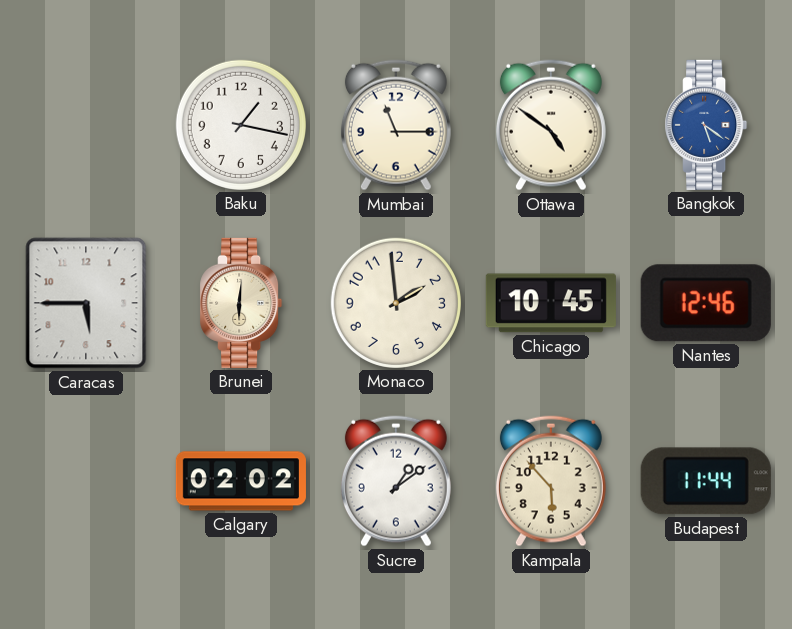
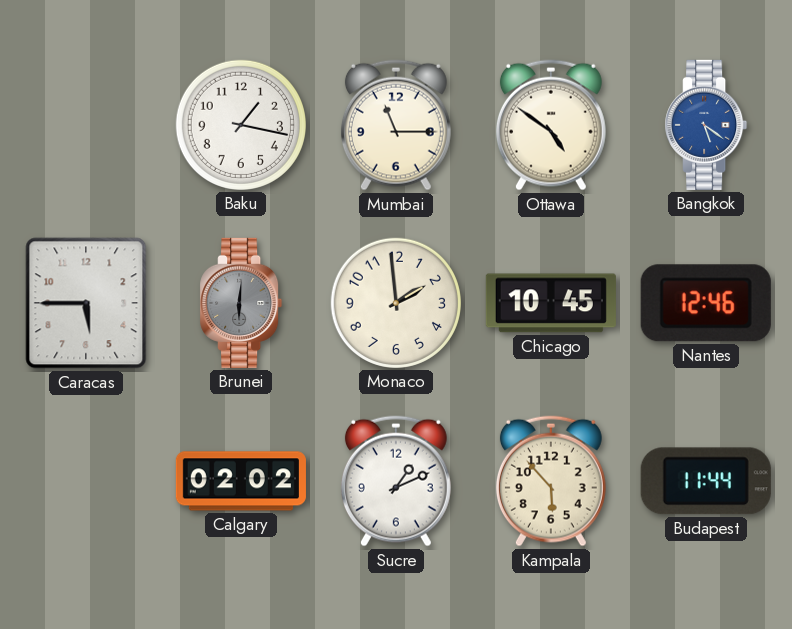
Brunei dial: cream -> grey
Sucre: 1:09 -> 1:11
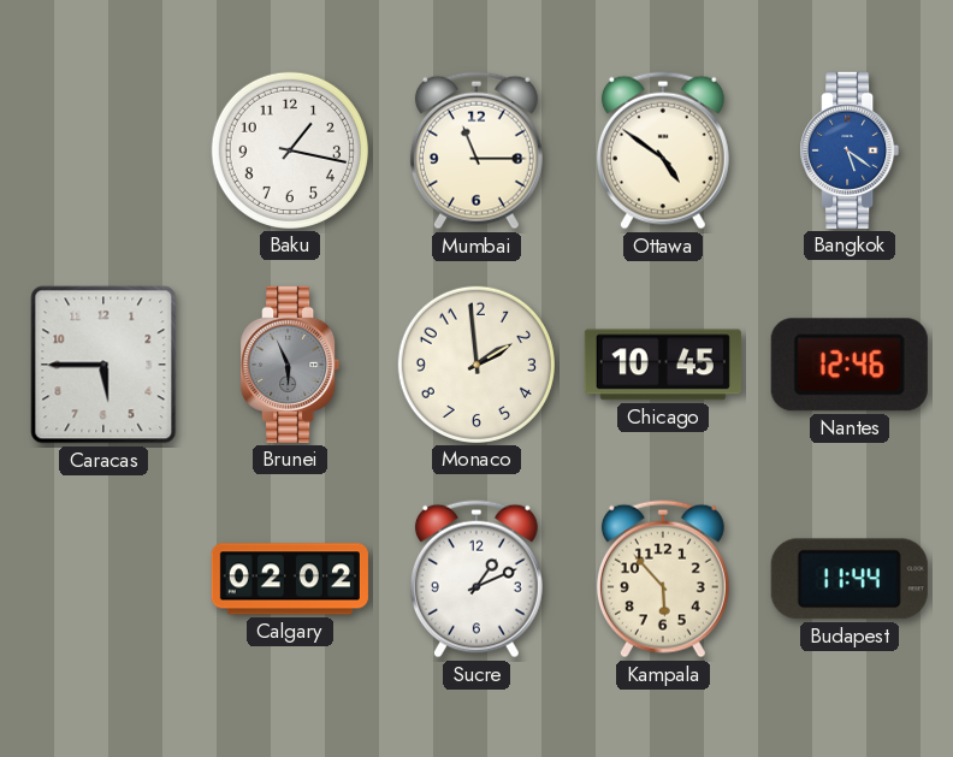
Brunei: 6:01 -> 5:56
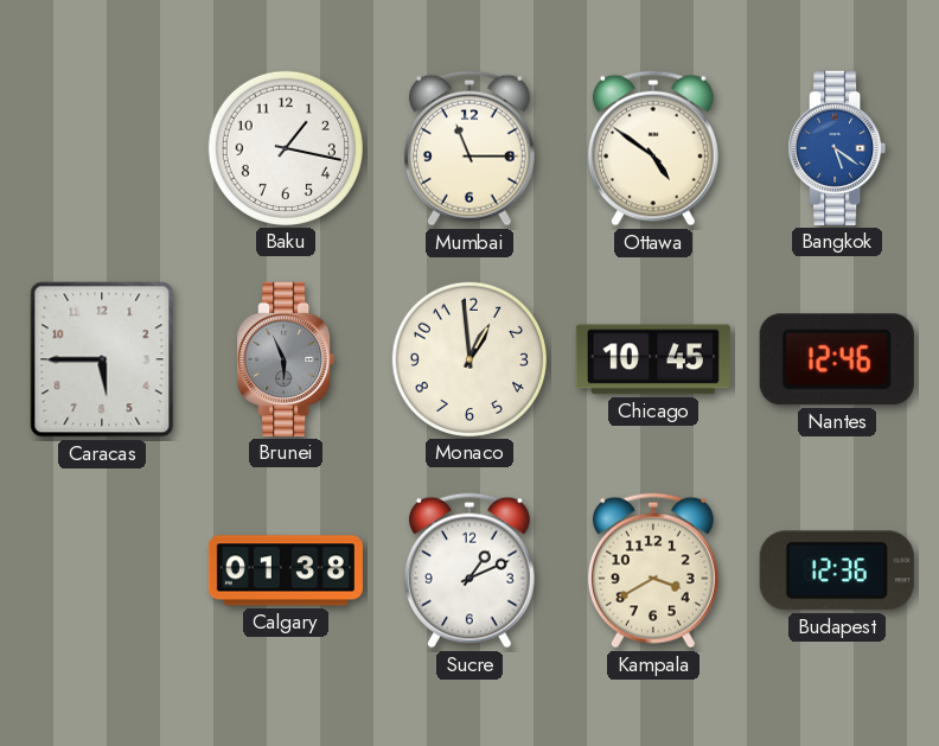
Monaco: 1:59 -> 12:59
Calgary: 02:02 -> 01:38
Kampala: 5:53 -> 3:40
Budapest: 11:44 -> 12:36
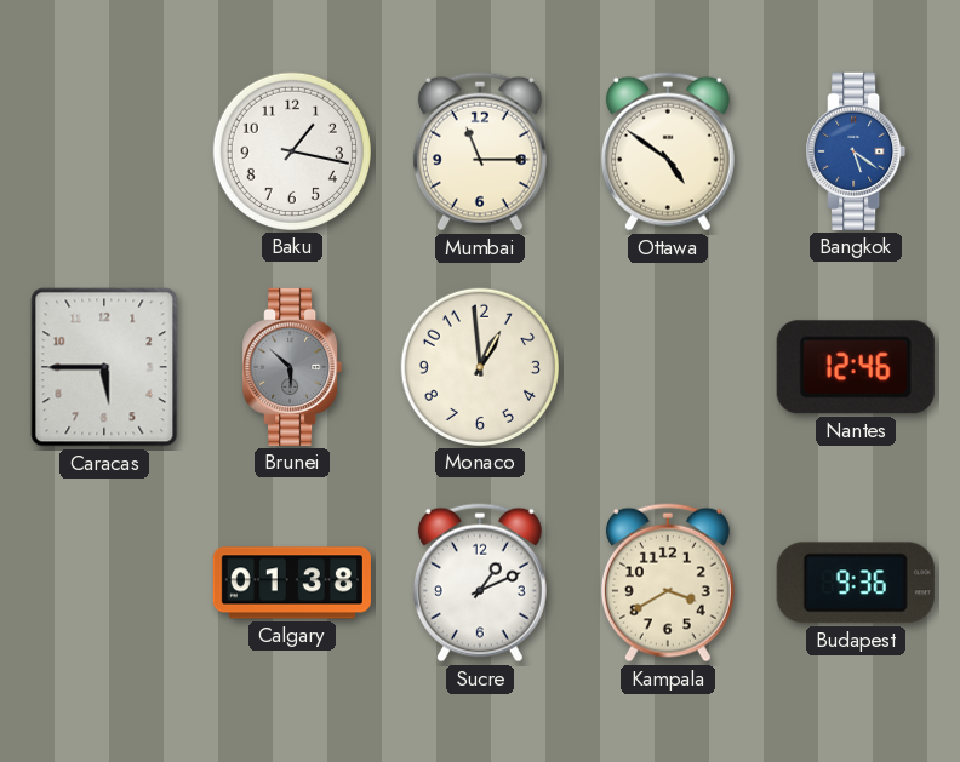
Brunei: 5:56 -> 5:52
Chicago: 10:45 -> none
Budapest: 12:36 -> 9:36
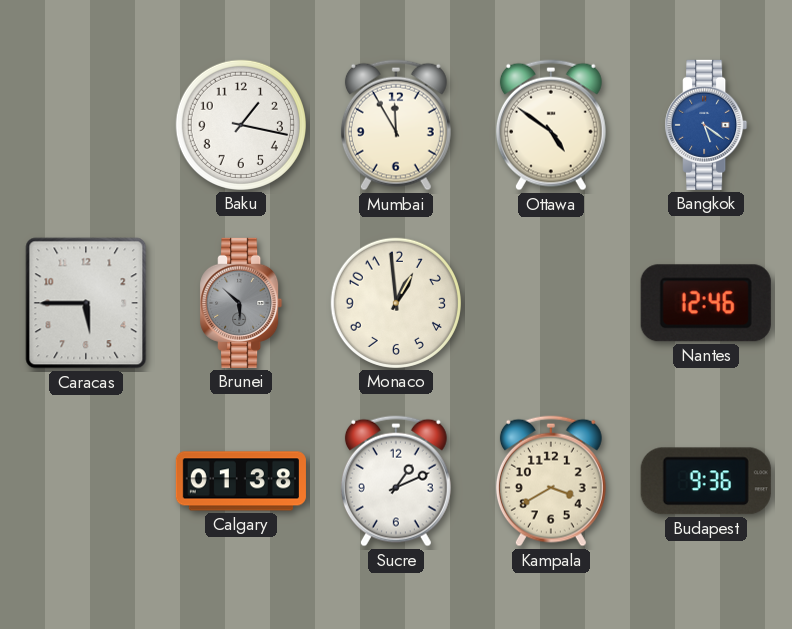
Mumbai: 11:15 -> 11:55
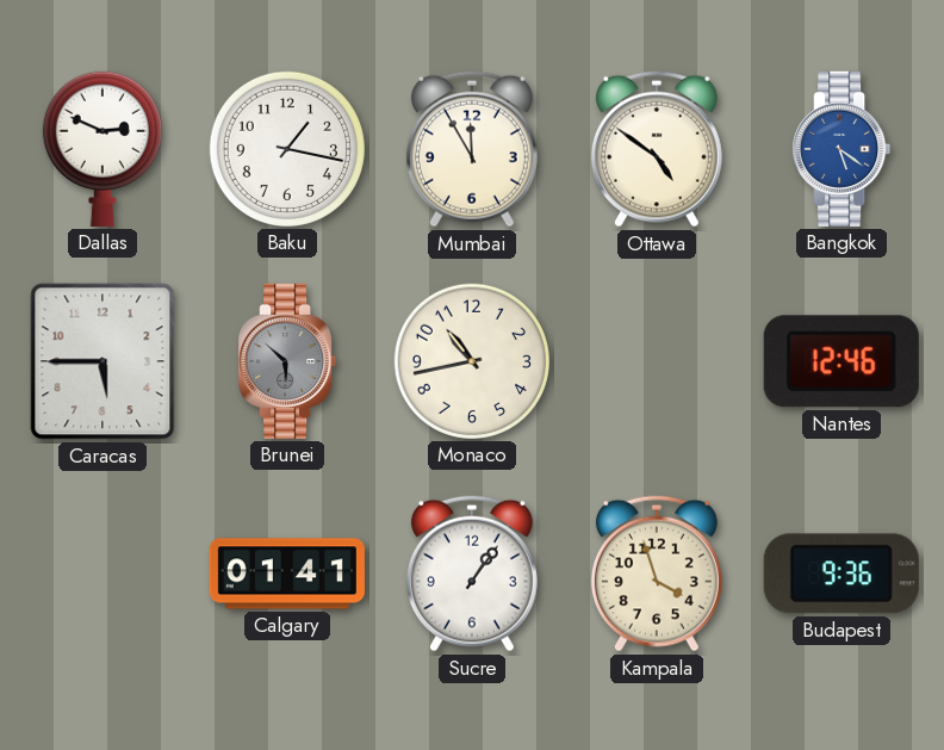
Dallas: none -> 2:49
Monaco: 12:59 -> 10:43
Calgary: 01:38 -> 01:41
Sucre: 1:11 -> 1:06
Kampala: 3:40 -> 3:57
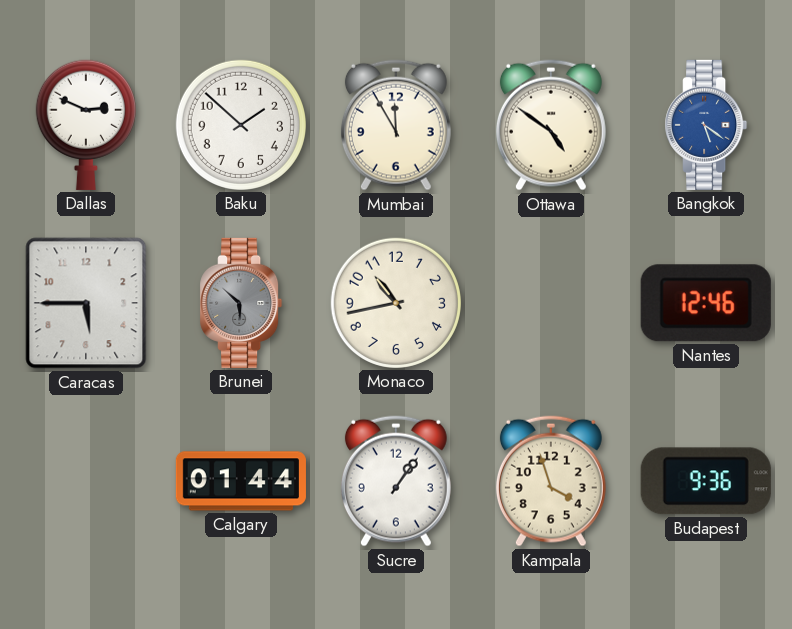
Baku: 1:17 -> 1:52
Calgary: 01:41 -> 01:44
